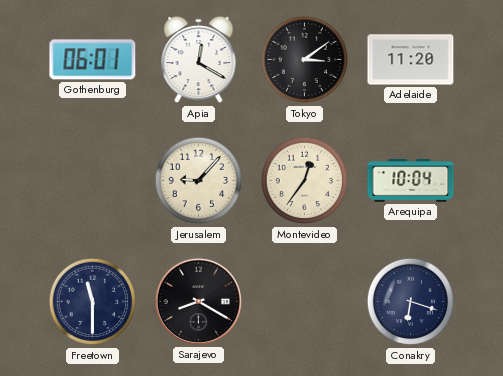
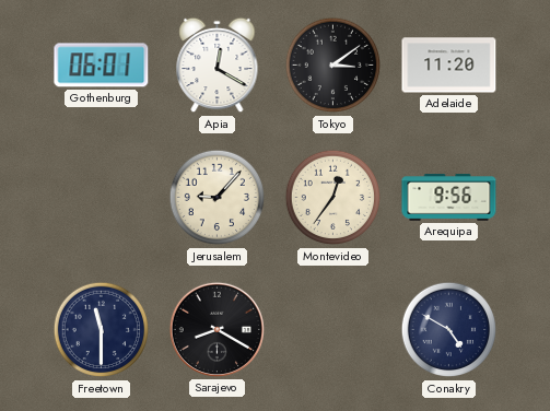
Arequipa: 10:04 -> 9:56
Conakry: 6:18 -> 4:50
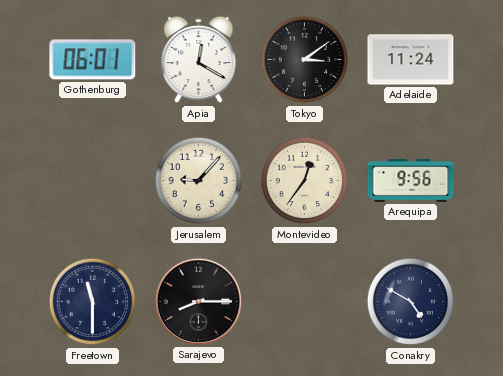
Adelaide: 11:20 -> 11:24
Sarajevo: 8:20 -> 8:15
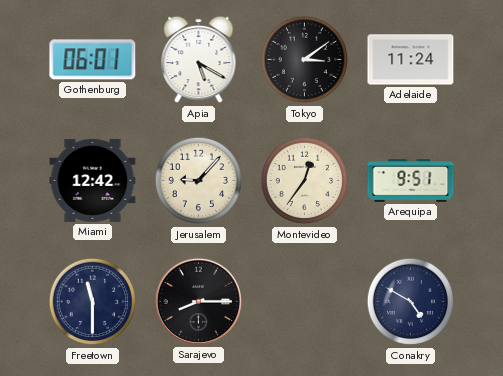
Apia: 12:20 -> 5:20
Miami: none -> 12:42
Arequipa: 9:56 -> 9:51
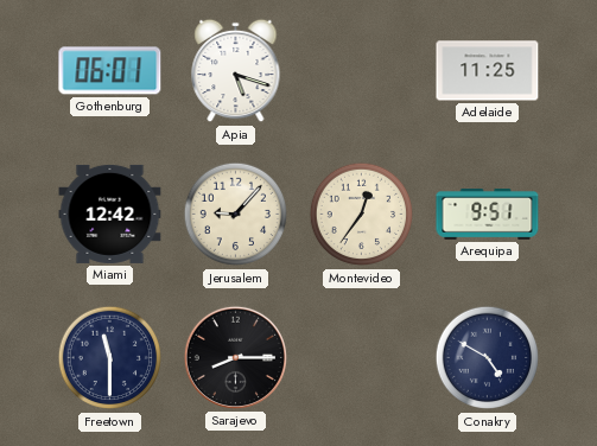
Apia: 5:20 -> 5:18
Tokyo: 3:09 -> none
Adelaide: 11:24 -> 11:25
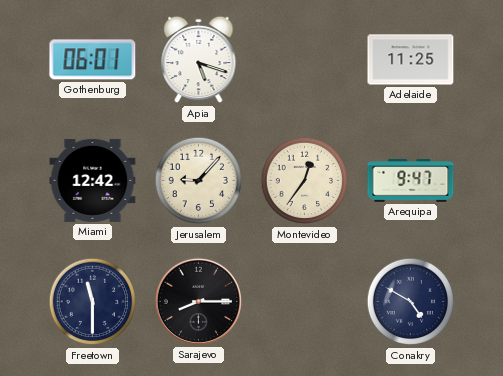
Arequipa: 9:51 -> 9:47
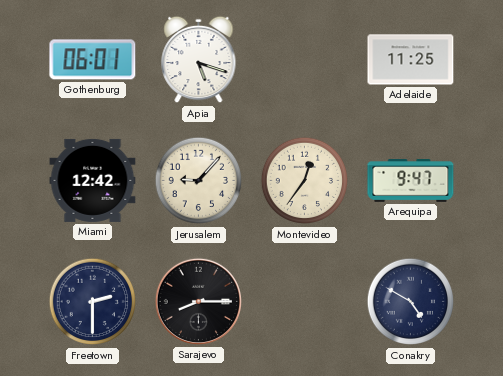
Freetown: 11:30 -> 2:30
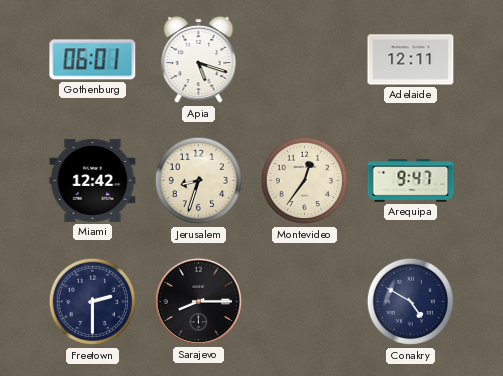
Adelaide: 11:25 -> 12:11
Jerusalem: 9:07 -> 8:33
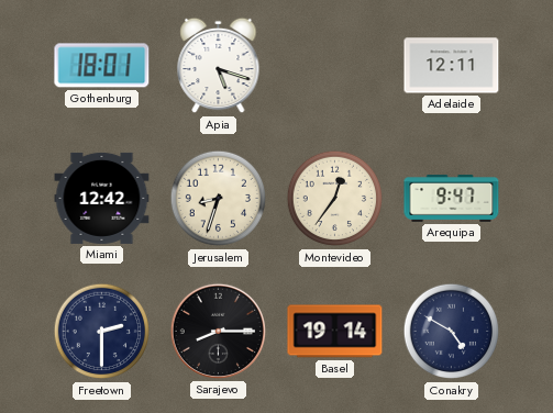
Gothenburg: 06:01 -> 18:01
Basel: none -> 19:14
